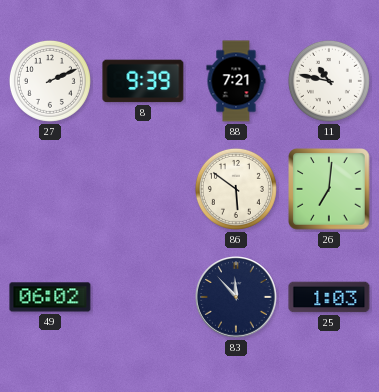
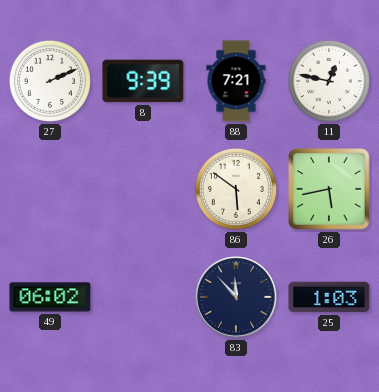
11: 10:47 -> 12:47
26: 7:01 -> 5:43
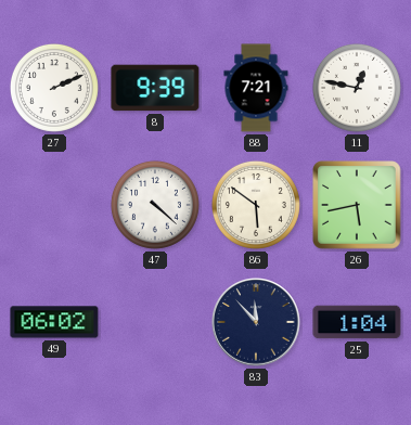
47: none -> 4:22
25: 1:03 -> 1:04
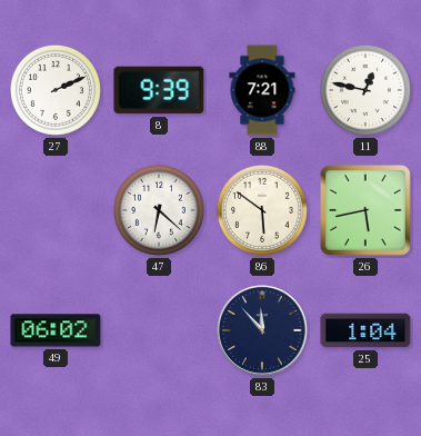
47: 4:22 -> 6:22
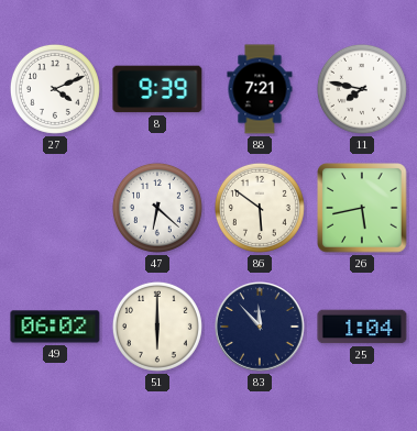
27: 2:11 -> 4:11
11: 12:47 -> 7:47
51: none -> 6:00
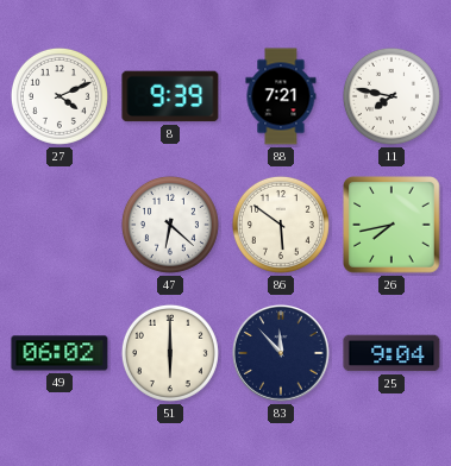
26: 5:43 -> 7:43
25: 1:04 -> 9:04
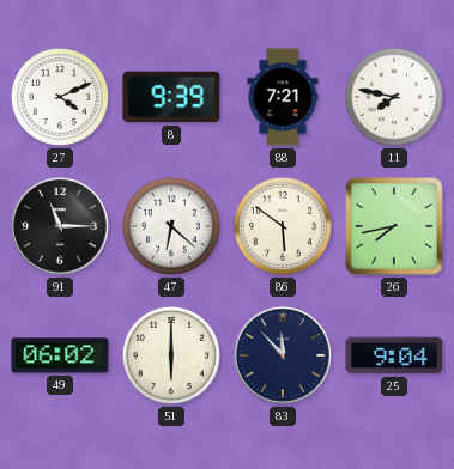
91: none -> 11:15
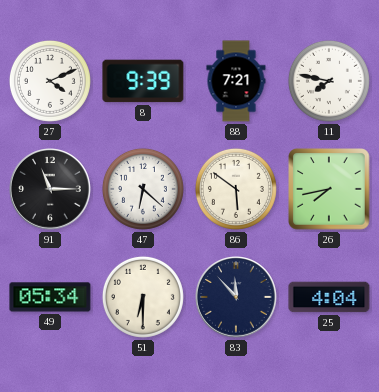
49: 06:02 -> 05:34
51: 6:00 -> 6:30
25: 9:04 -> 4:04
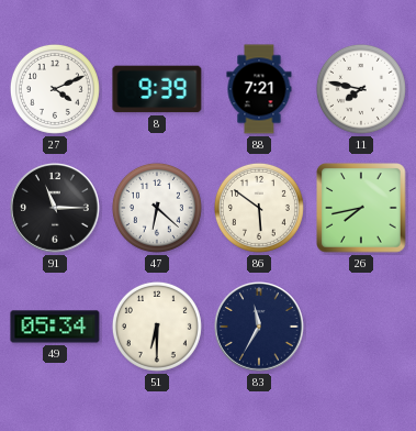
83: 11:53 -> 11:35
25: 4:04 -> none
